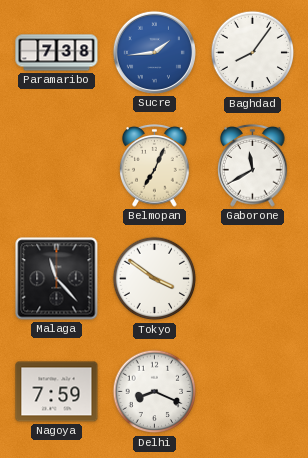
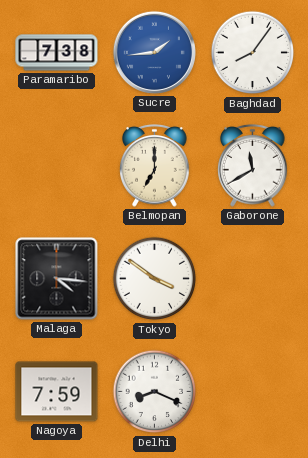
Belmopan: 7:04 -> 7:00
Malaga: 11:23 -> 4:16
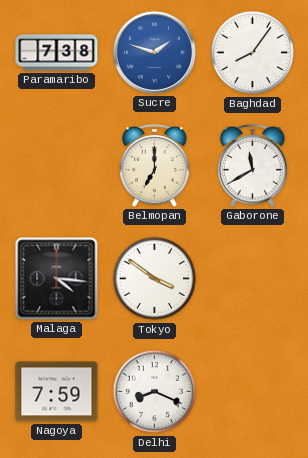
Sucre: 1:44 -> 1:48
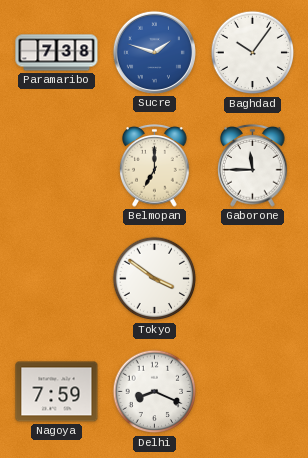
Baghdad: 8:06 -> 10:06
Gaborone: 11:40 -> 11:45
Malaga: 4:16 -> none
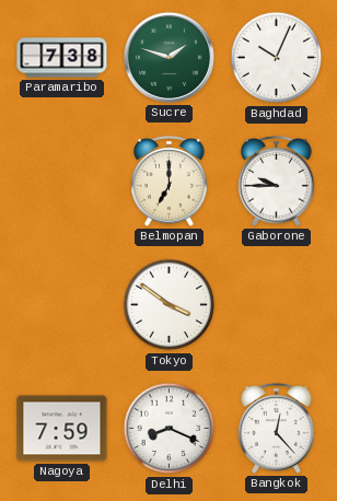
Sucre dial: blue -> green
Baghdad: 10:06 -> 10:04
Gaborone: 11:45 -> 9:45
Bangkok: none -> 12:23
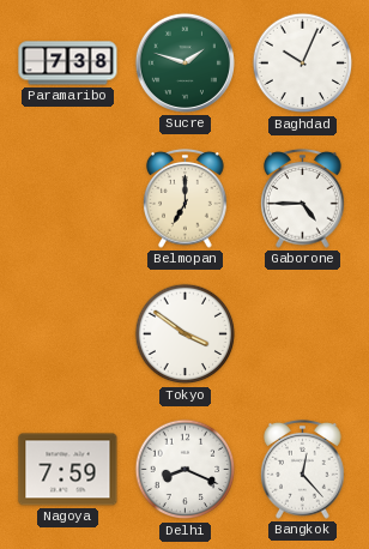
Gaborone: 9:45 -> 4:45
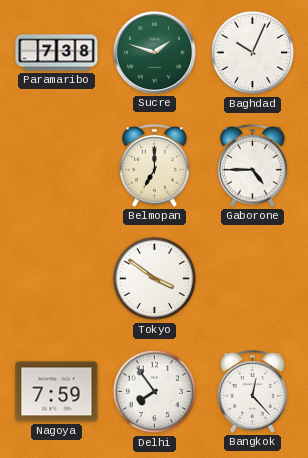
Delhi: 8:19 -> 7:54
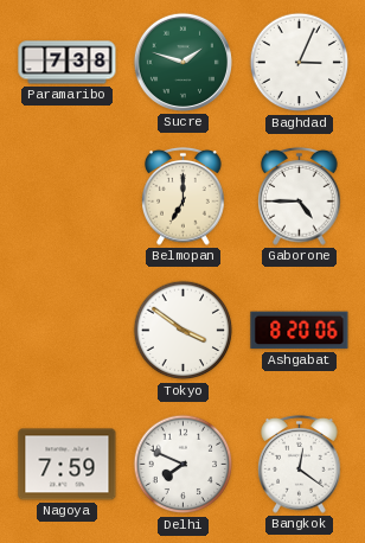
Baghdad: 10:04 -> 3:04
Ashgabat: none -> 8:20
Delhi: 7:54 -> 7:49
Bangkok: 12:23 -> 12:21
